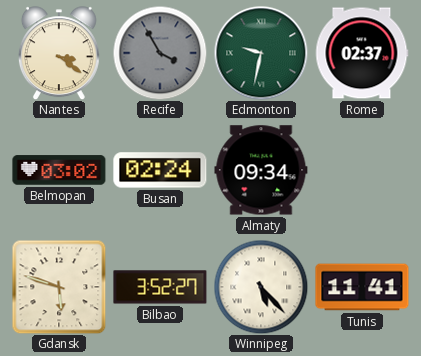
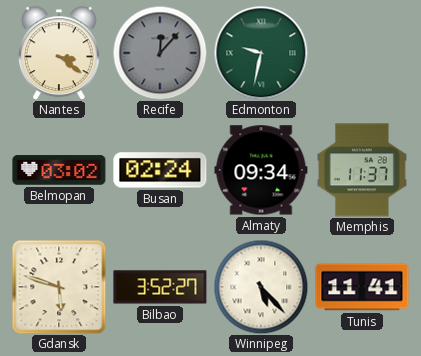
Recife: 3:55 -> 12:07
Rome: 02:37 -> none
Memphis: none -> 11:37
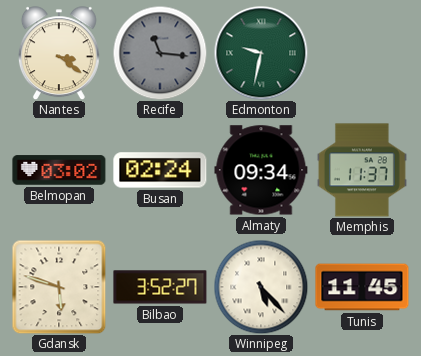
Recife: 12:07 -> 11:16
Tunis: 11:41 -> 11:45
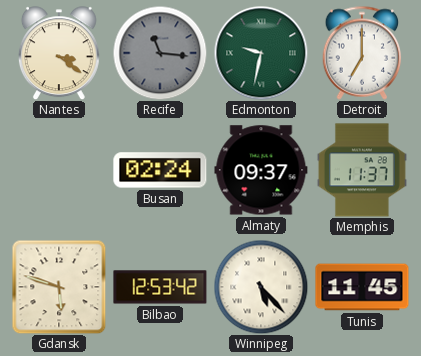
Detroit: none -> 7:00
Belmopan: 03:02 -> none
Almaty: 09:34 -> 09:37
Bilbao: 3:52 -> 12:53
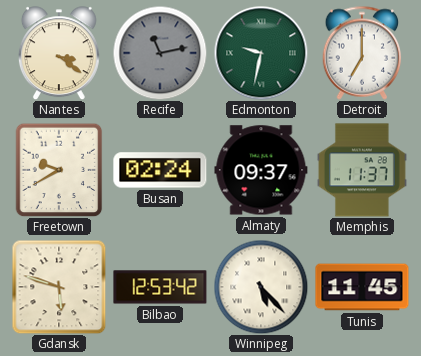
Recife: 11:16 -> 11:13
Freetown: none -> 9:40
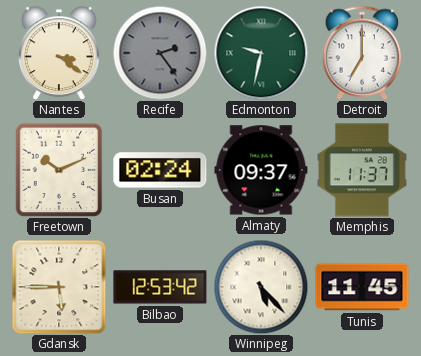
Recife: 11:13 -> 2:24
Freetown: 9:40 -> 10:11
Gdansk: 5:48 -> 5:45
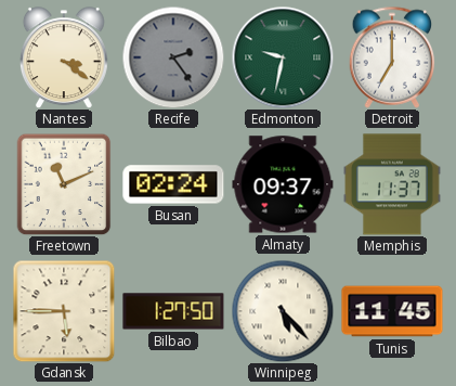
Freetown: 10:11 -> 11:11
Bilbao: 12:53 -> 1:27
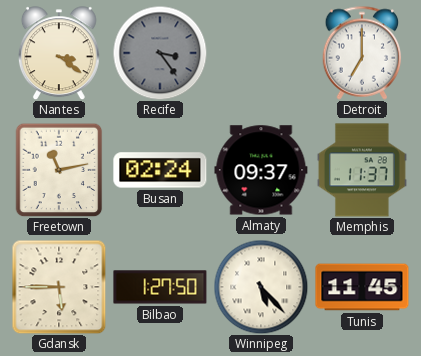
Recife: 2:24 -> 3:24
Edmonton: 9:32 -> none
Freetown: 11:11 -> 11:13
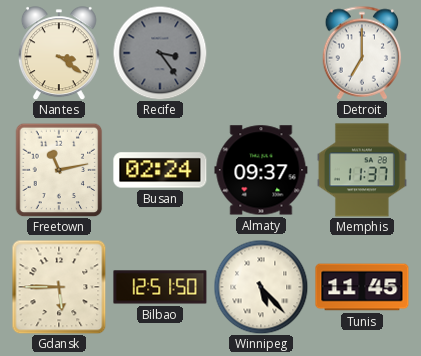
Bilbao: 1:27 -> 12:51
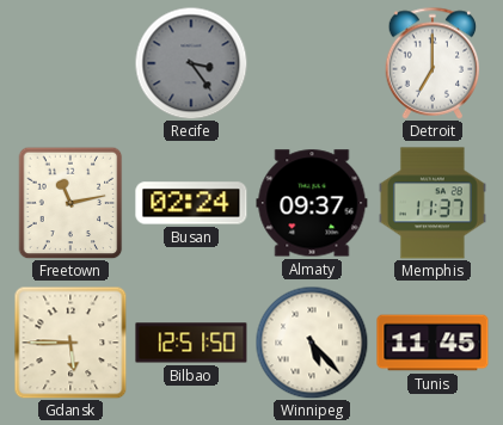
Nantes: 3:21 -> none
